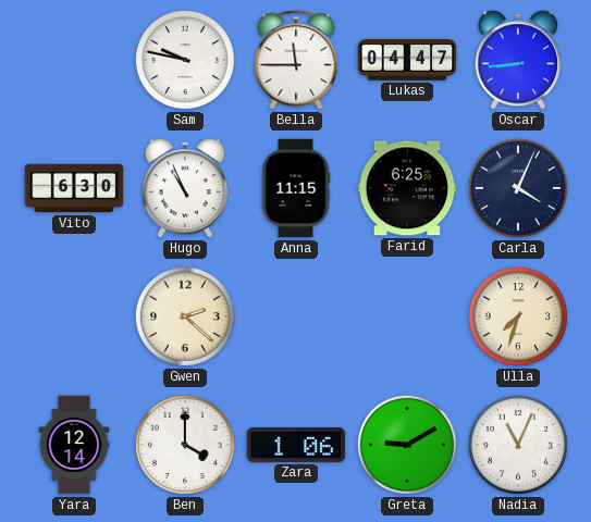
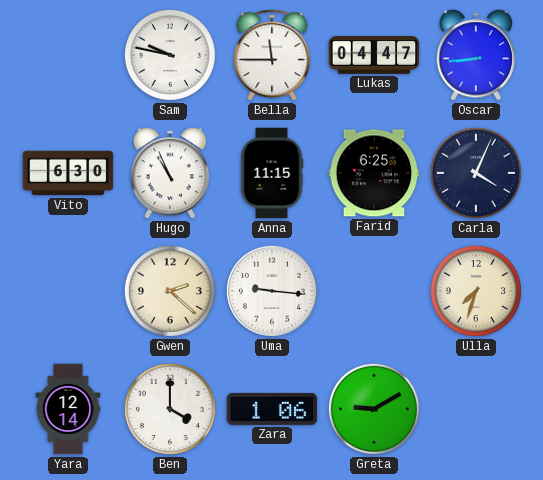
Uma: none -> 9:16
Nadia: 11:04 -> none
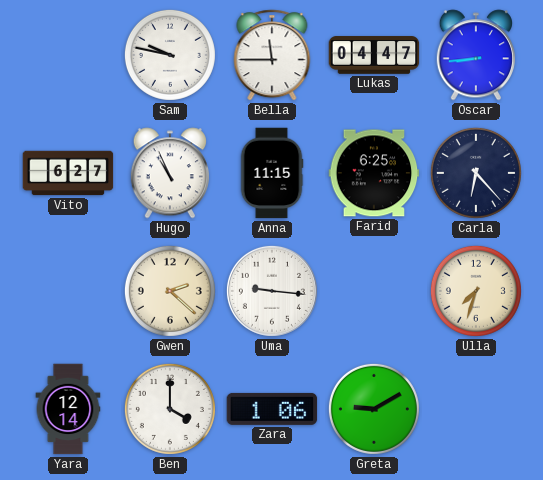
Vito: 6:30 -> 6:27
Carla: 4:04 -> 6:23
